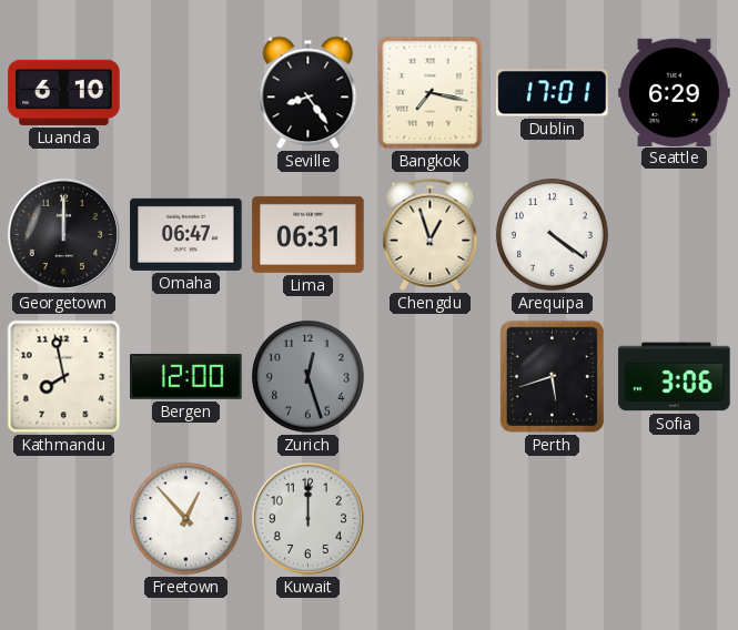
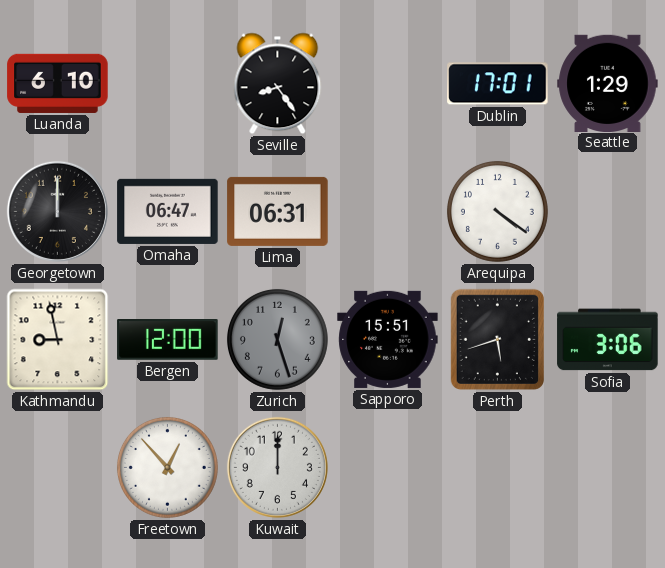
Bangkok: 7:17 -> none
Seattle: 6:29 -> 1:29
Chengdu: 12:57 -> none
Kathmandu: 7:58 -> 8:58
Sapporo: none -> 15:51
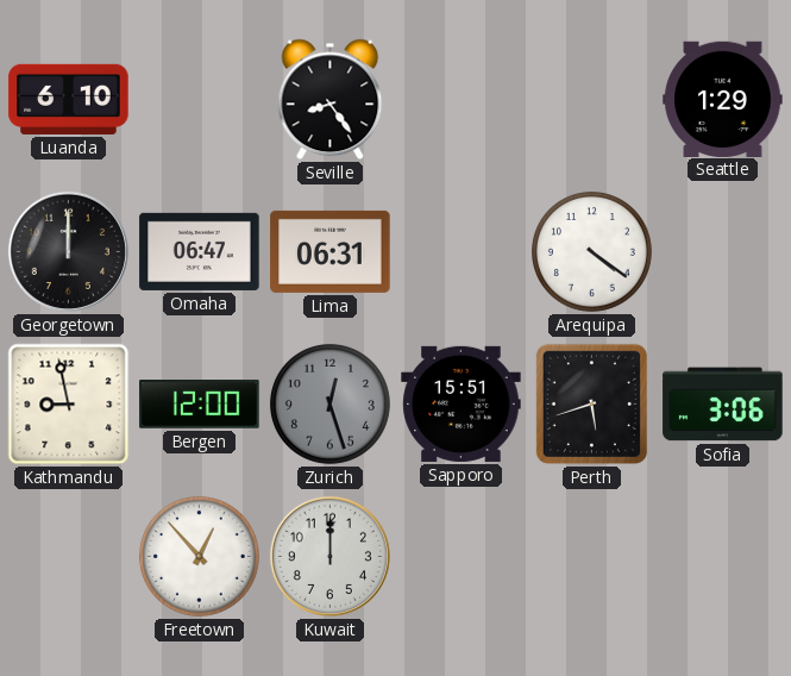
Dublin: 17:01 -> none
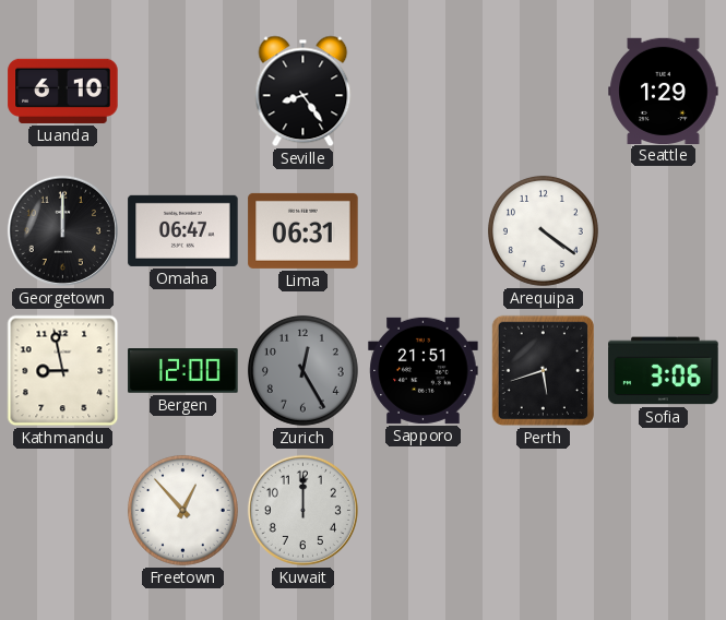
Zurich: 12:27 -> 12:25
Sapporo: 15:51 -> 21:51
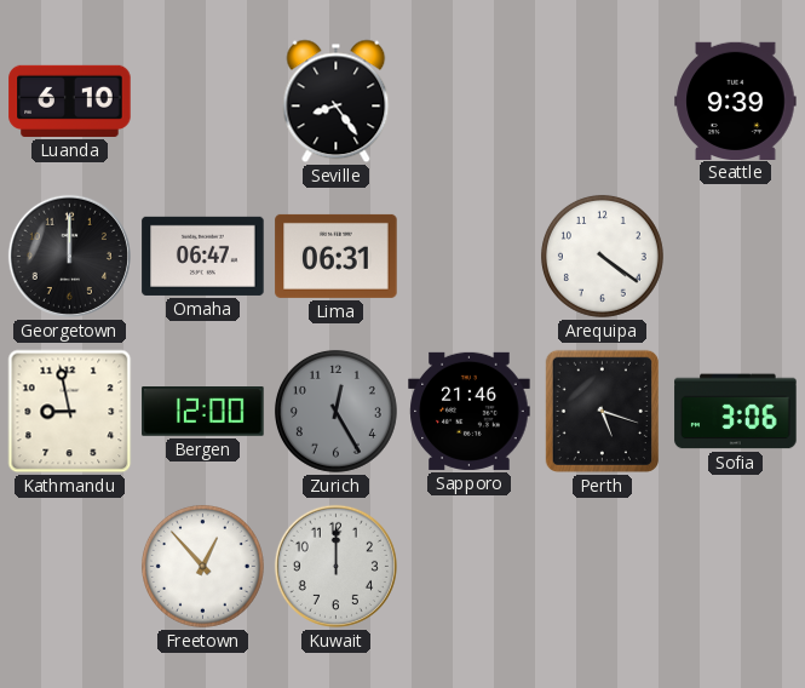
Seattle: 1:29 -> 9:39
Sapporo: 21:51 -> 21:46
Perth: 5:42 -> 5:18
